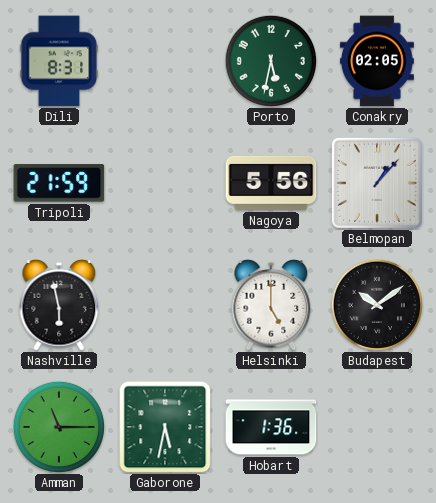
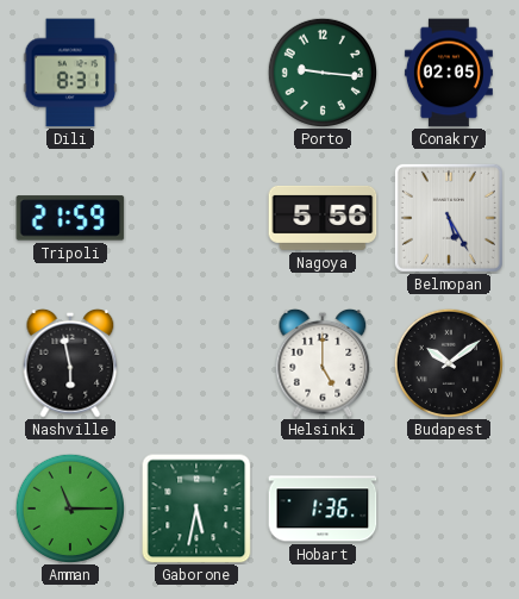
Porto: 5:32 -> 9:16
Belmopan: 1:07 -> 5:25
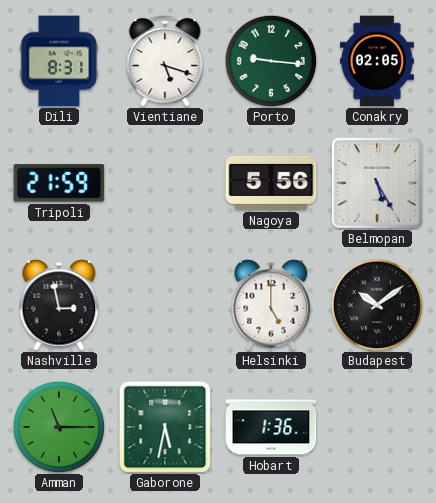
Vientiane: none -> 5:18
Nashville: 5:58 -> 2:58
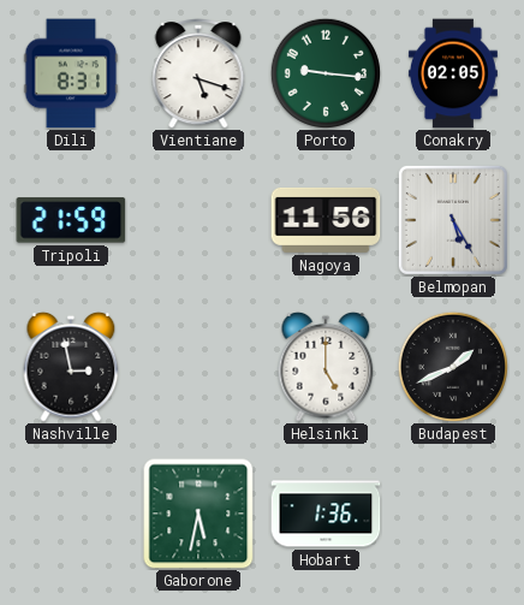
Nagoya: 5:56 -> 11:56
Budapest: 10:09 -> 1:41
Amman: 11:15 -> none
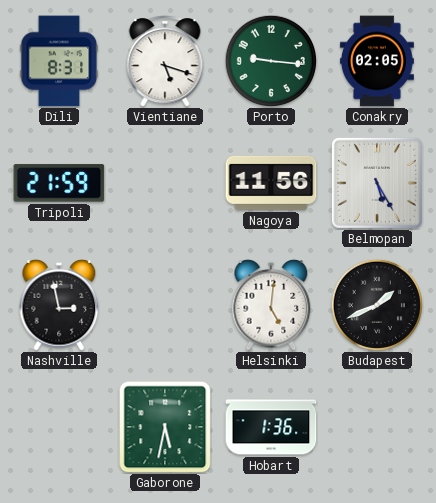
Helsinki: 5:00 -> 5:01
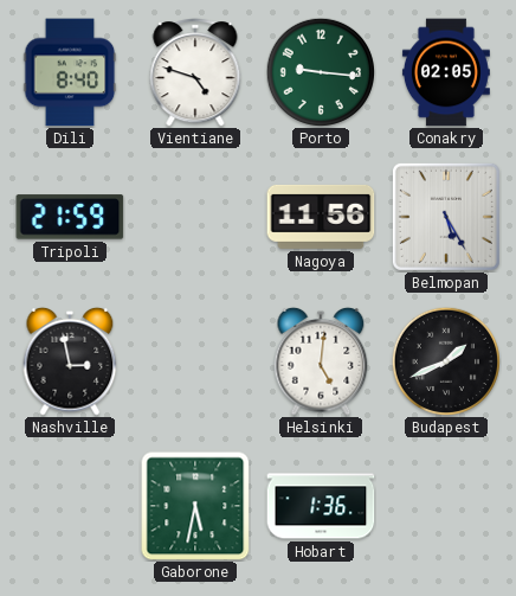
Dili: 8:31 -> 8:40
Vientiane: 5:18 -> 4:48
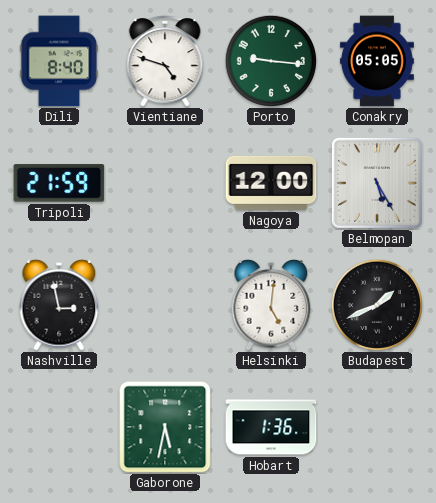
Conakry: 02:05 -> 05:05
Nagoya: 11:56 -> 12:00
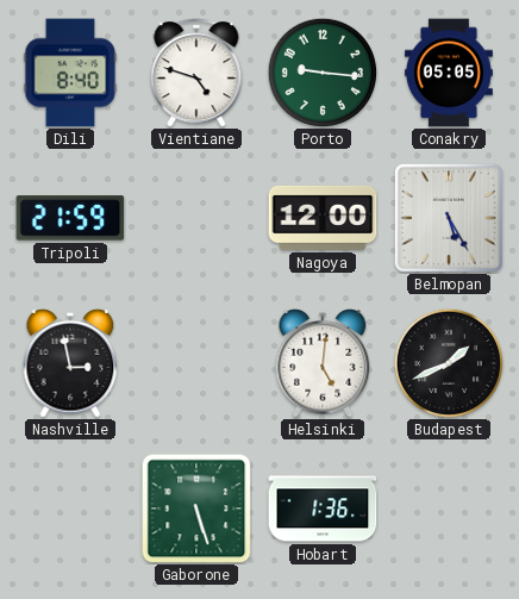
Gaborone: 5:32 -> 5:27
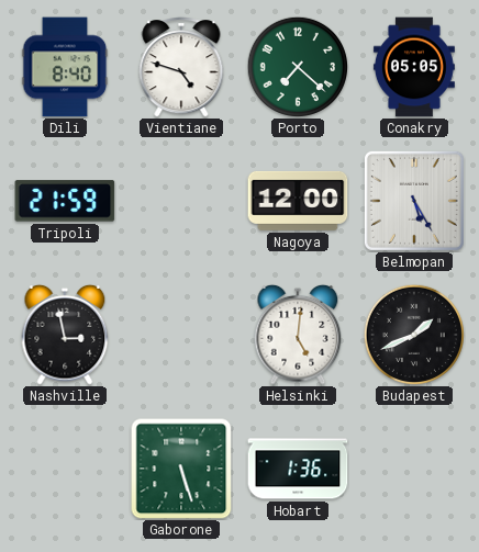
Porto: 9:16 -> 7:22
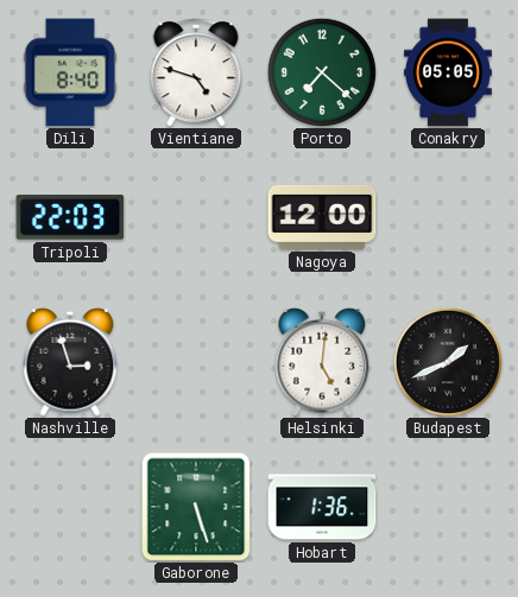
Tripoli: 21:59 -> 22:03
Belmopan: 5:25 -> none
Nashville: 2:58 -> 2:57
